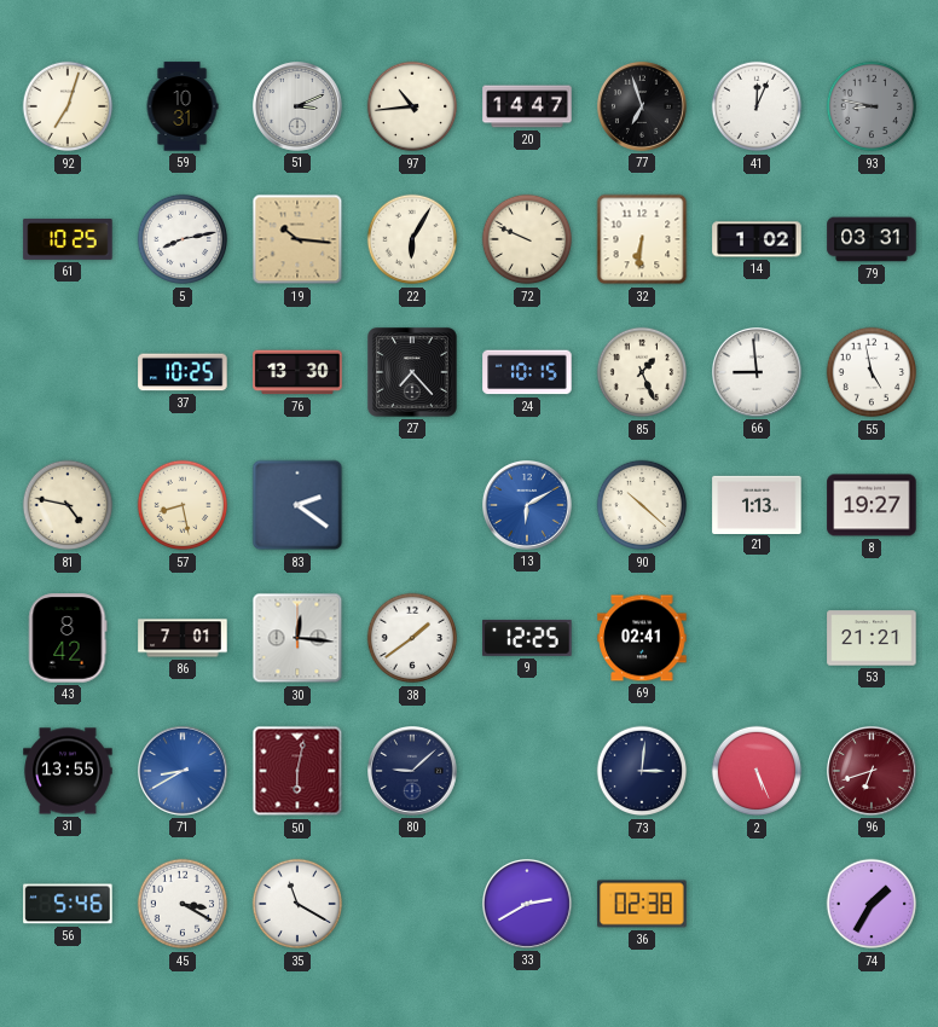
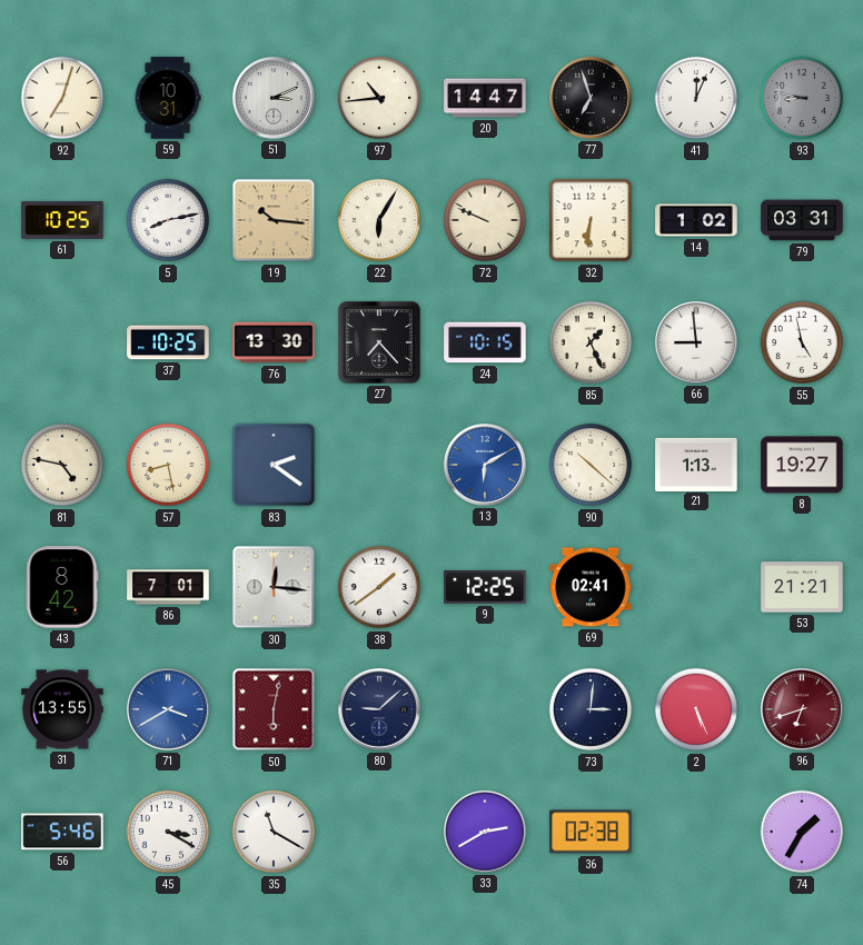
71: 8:40 -> 3:40
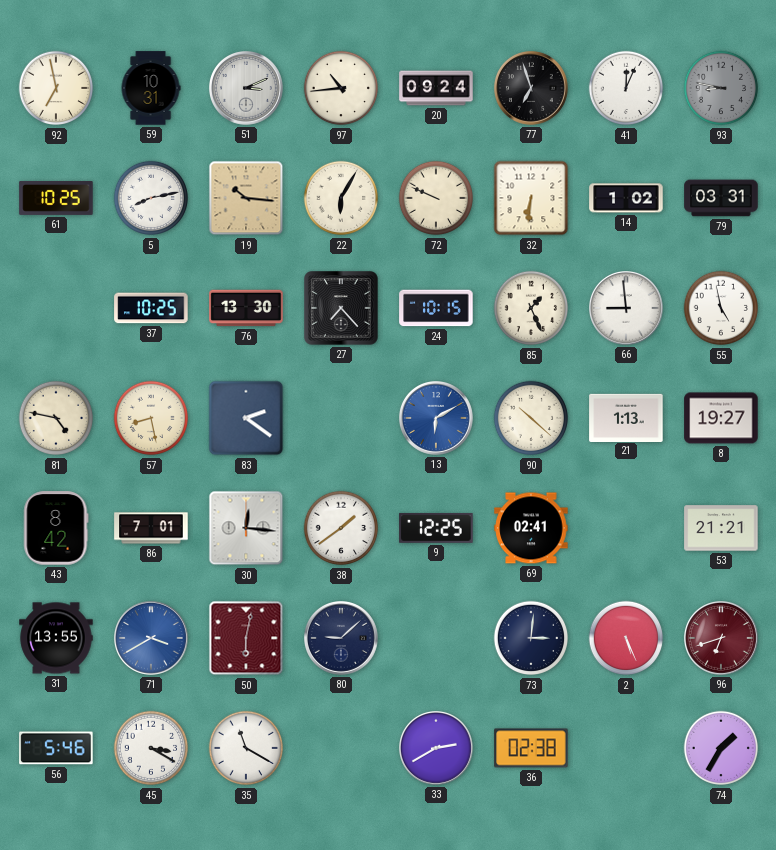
92: 7:03 -> 6:58
20: 14:47 -> 09:24
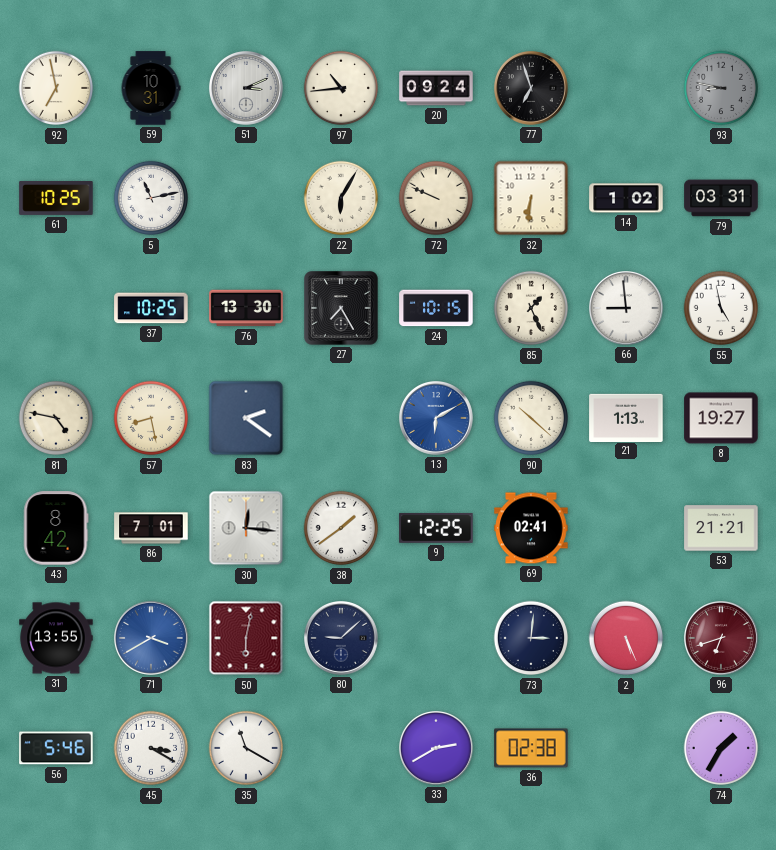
41: 12:04 -> none
5: 8:13 -> 11:13
19: 10:16 -> none
27: 7:23 -> 7:25
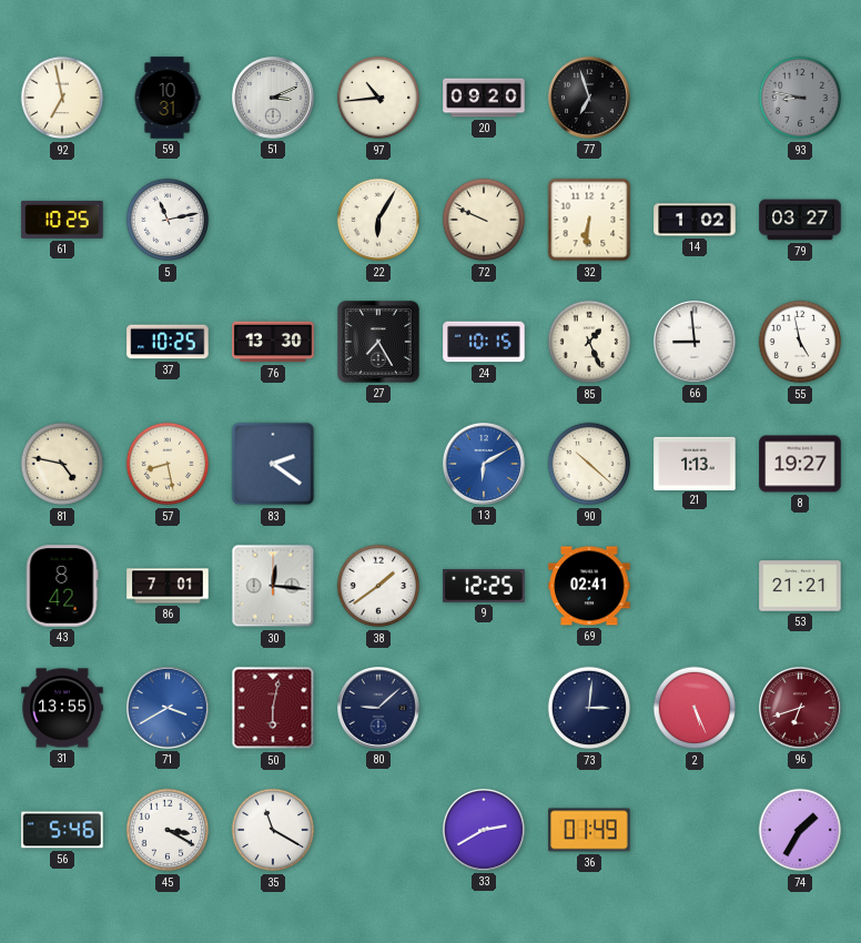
20: 09:24 -> 09:20
79: 03:31 -> 03:27
36: 02:38 -> 01:49
